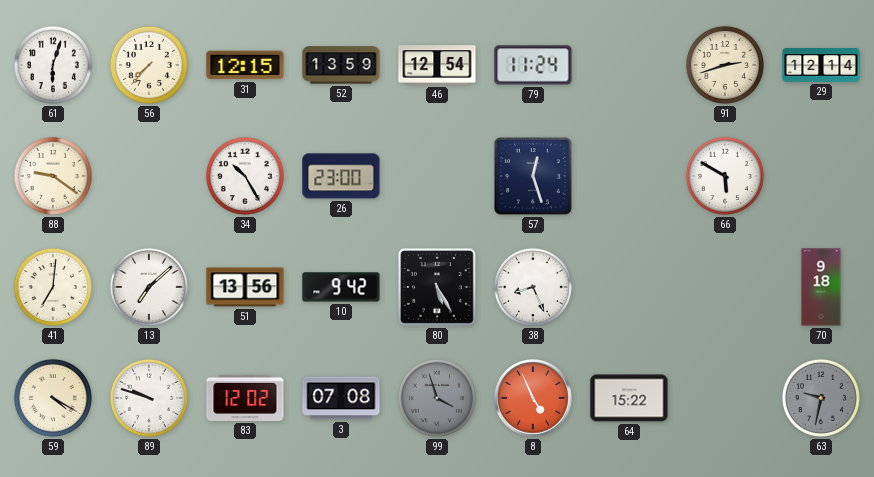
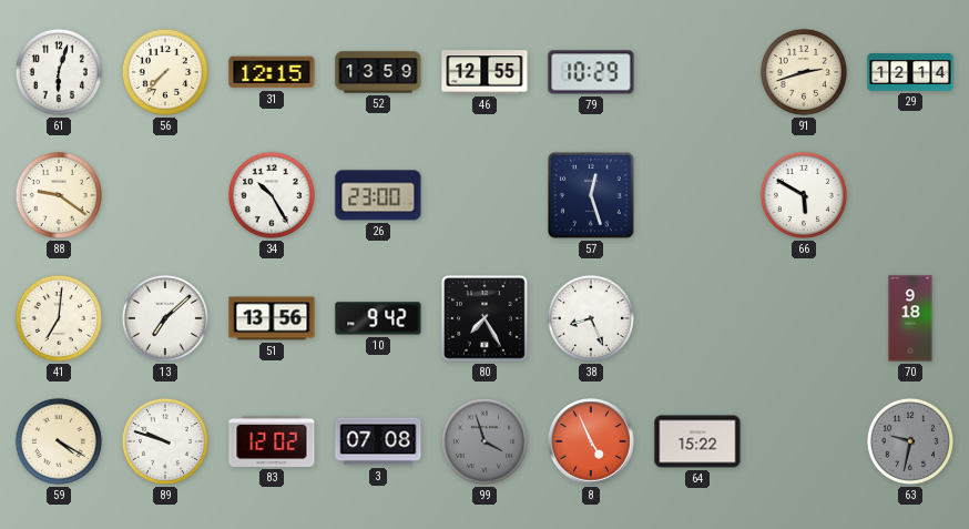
46: 12:54 -> 12:55
79: 11:24 -> 10:29
80: 5:25 -> 7:25
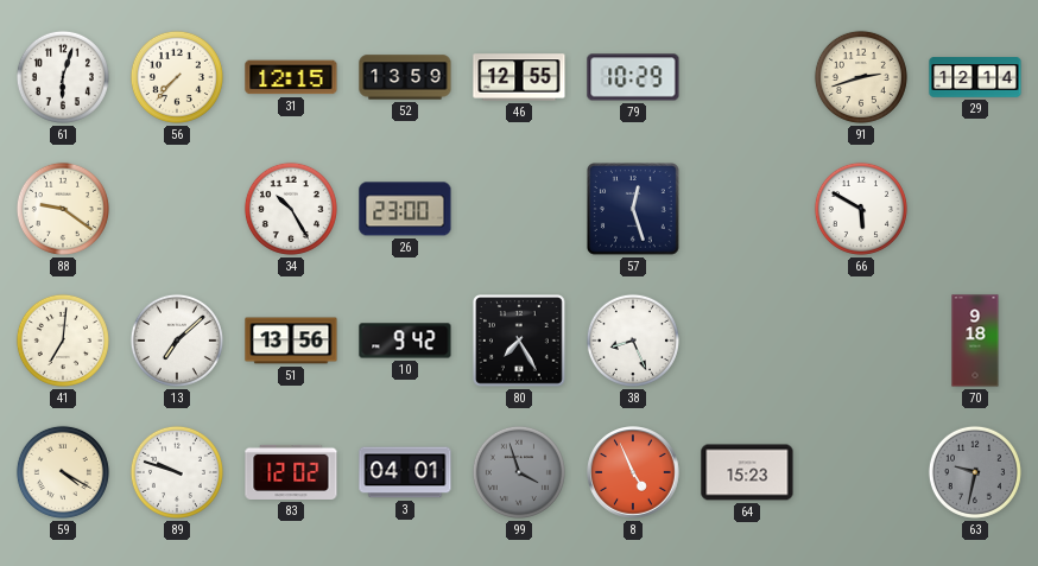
3: 07:08 -> 04:01
64: 15:22 -> 15:23
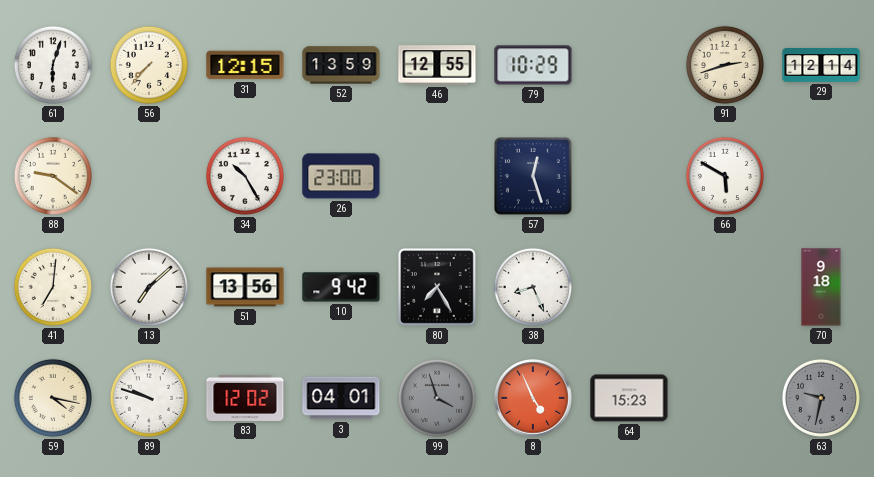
59: 4:20 -> 4:17
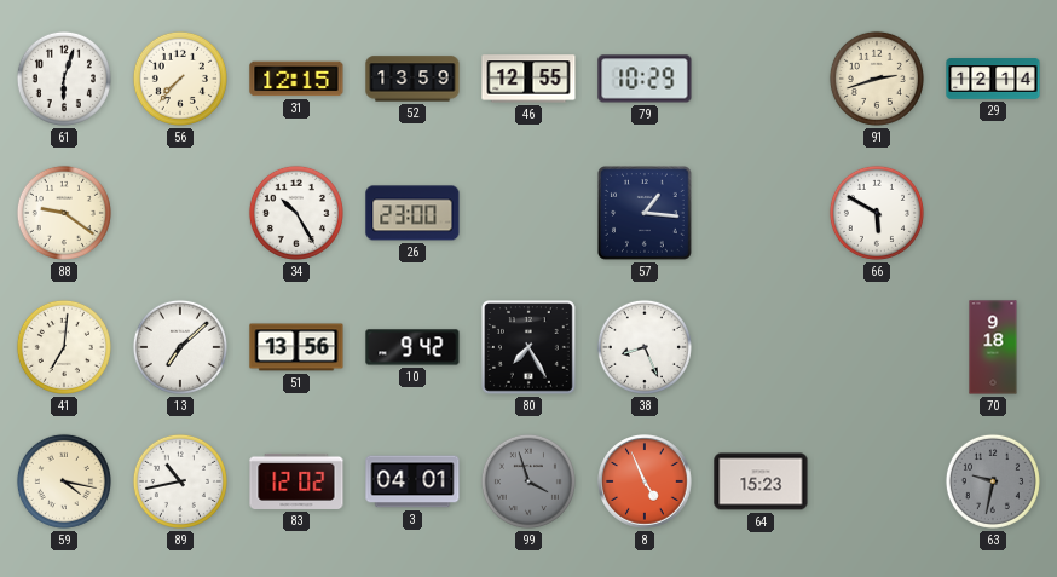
57: 12:27 -> 1:16
89: 9:48 -> 10:43
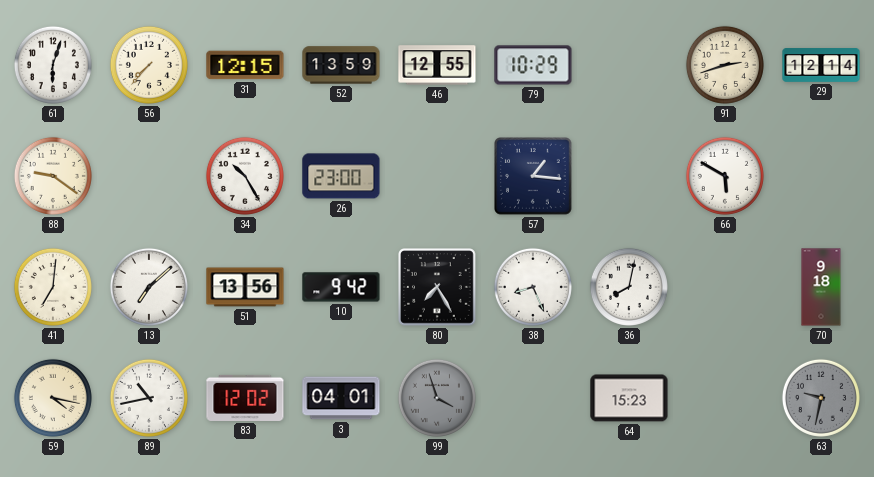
36: none -> 8:02
8: 4:56 -> none
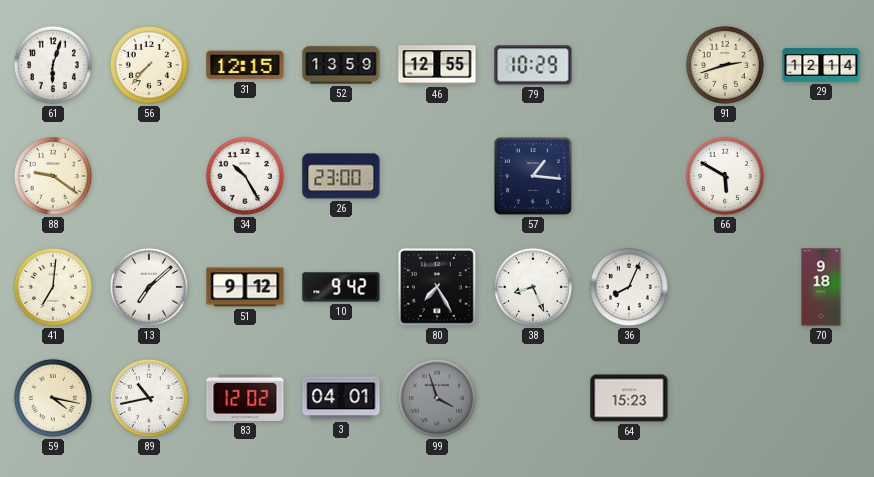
51: 13:56 -> 9:12
36: 8:02 -> 8:04
63: 9:32 -> none
